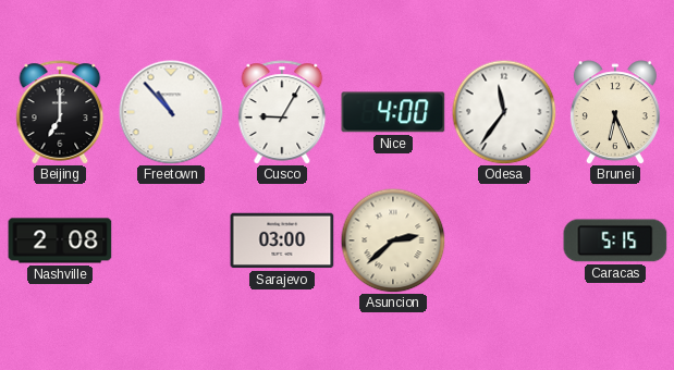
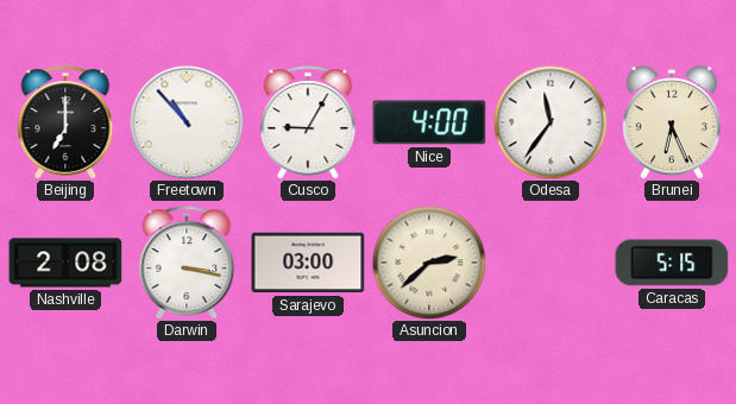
Darwin: none -> 3:17
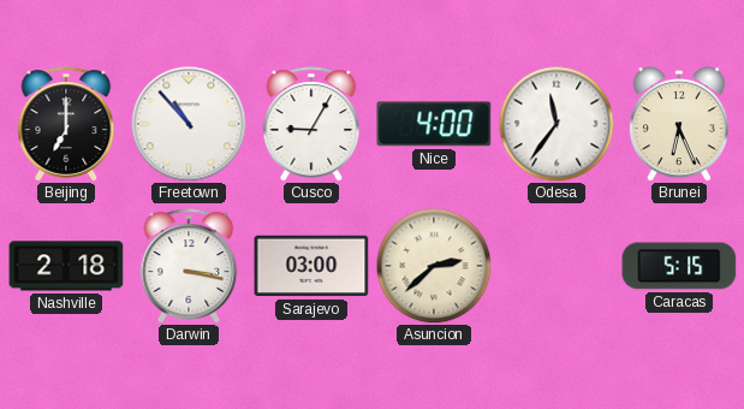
Nashville: 2:08 -> 2:18
